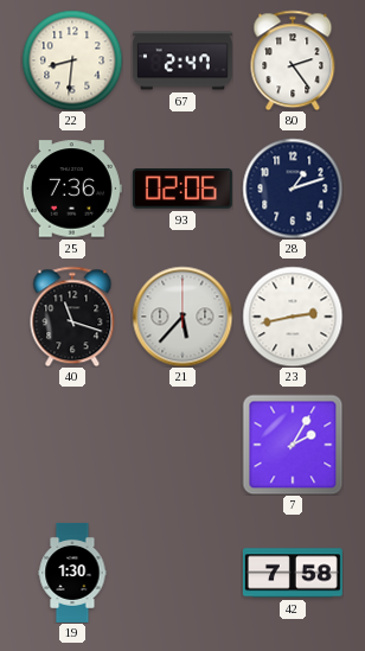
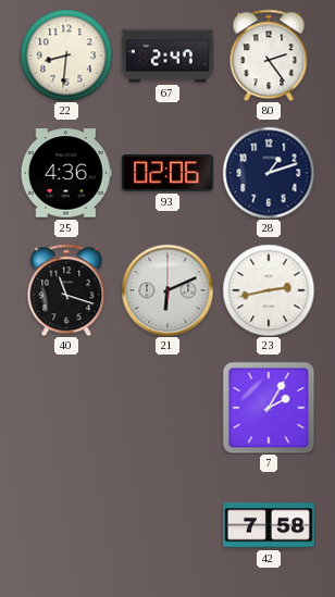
25: 7:36 -> 4:36
21: 5:37 -> 6:11
19: 1:30 -> none
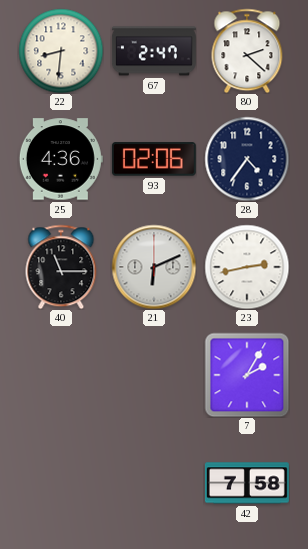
80: 2:24 -> 2:22
28: 1:12 -> 4:36
40: 11:18 -> 11:15
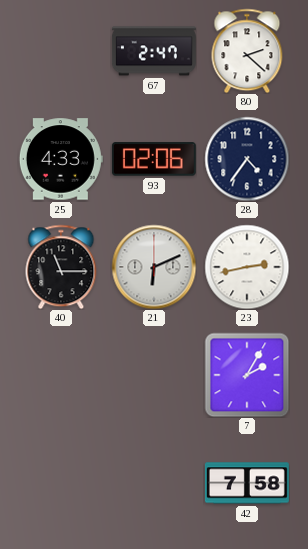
22: 8:31 -> none
25: 4:36 -> 4:33
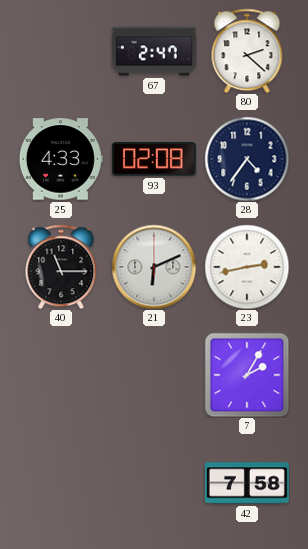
93: 02:06 -> 02:08
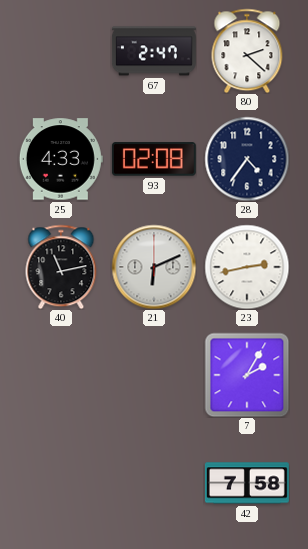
40: 11:15 -> 11:13
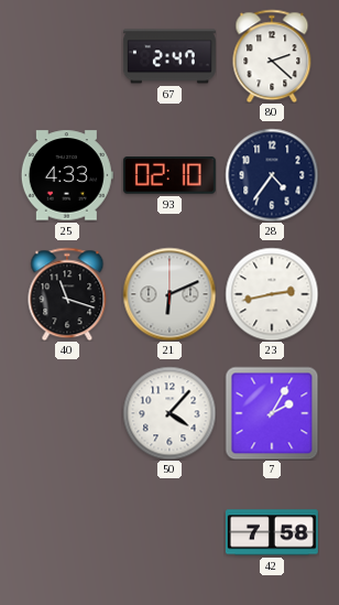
93: 02:08 -> 02:10
40: 11:13 -> 11:18
50: none -> 4:07
